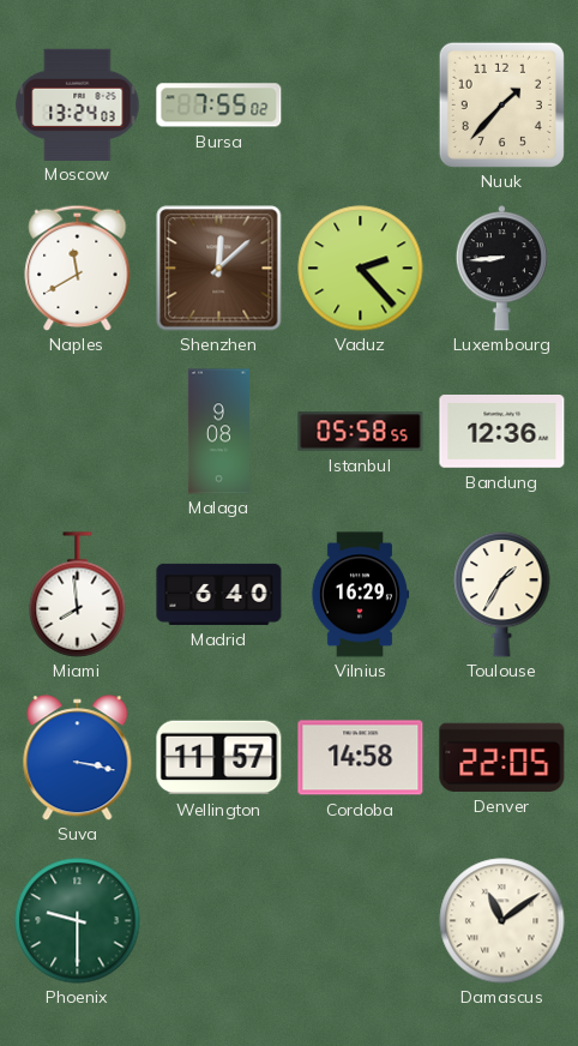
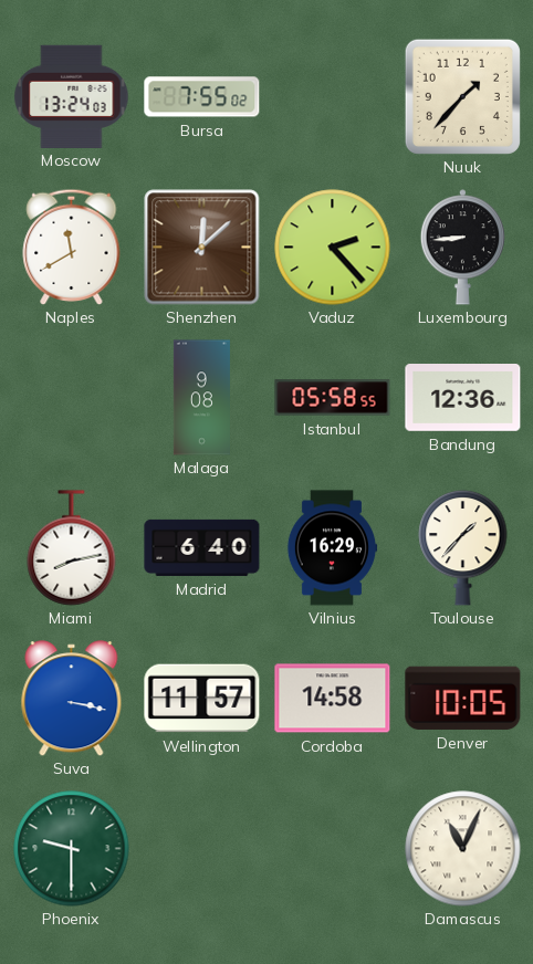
Miami: 7:59 -> 8:13
Toulouse: 1:35 -> 1:37
Denver: 22:05 -> 10:05
Damascus: 11:09 -> 11:04
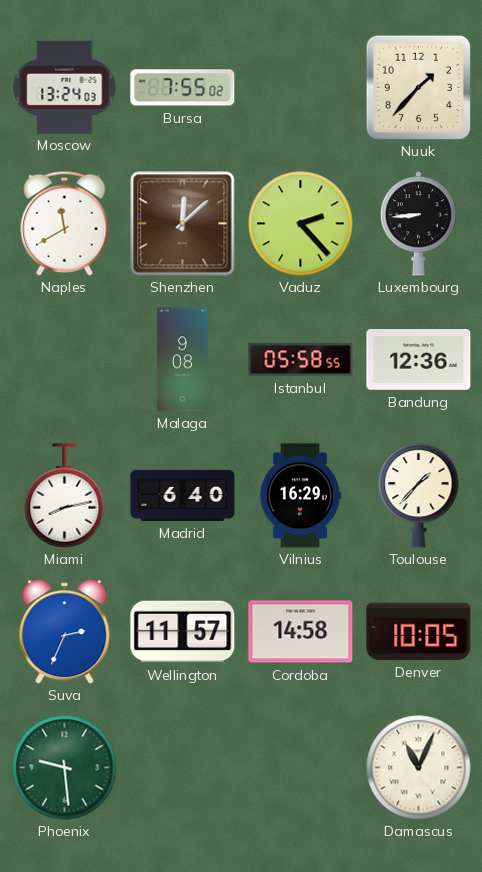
Suva: 3:17 -> 2:34
Phoenix: 9:30 -> 9:29
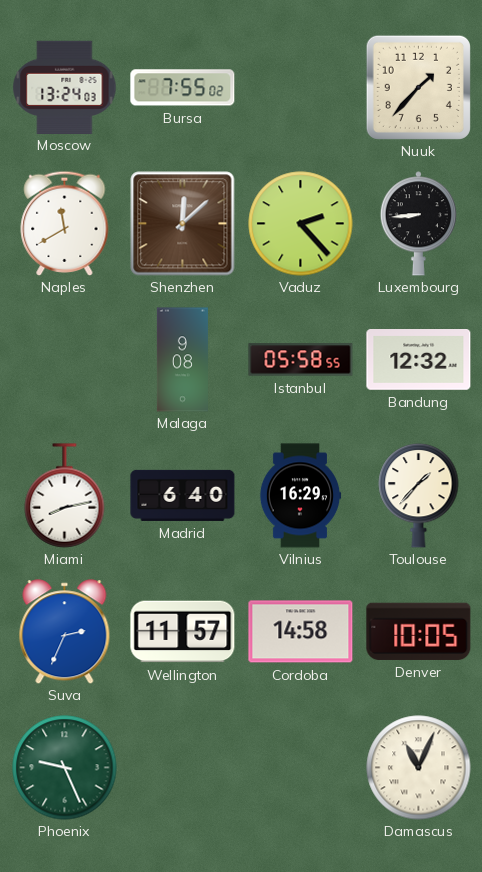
Bandung: 12:36 -> 12:32
Phoenix: 9:29 -> 9:26
